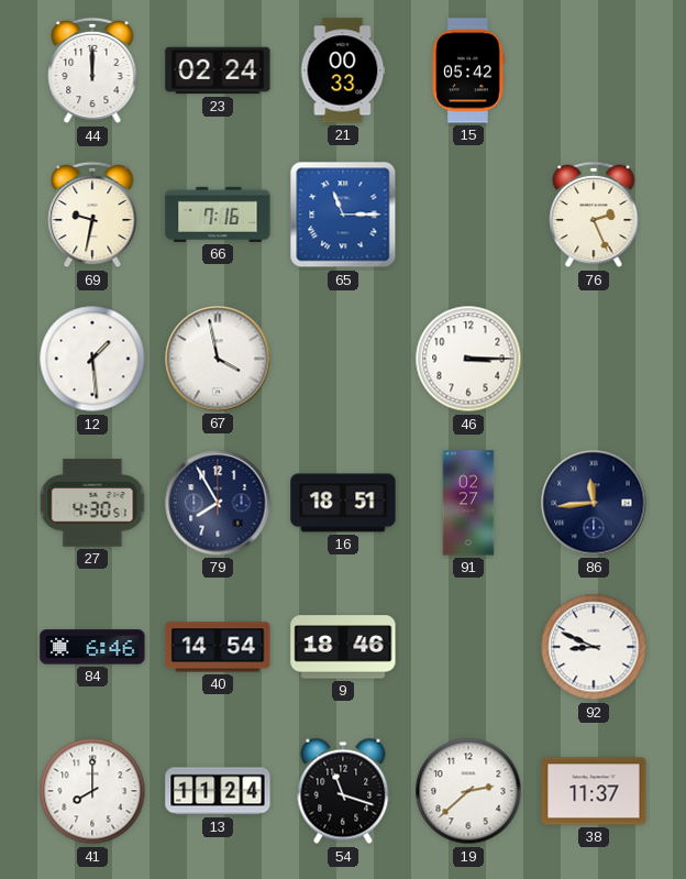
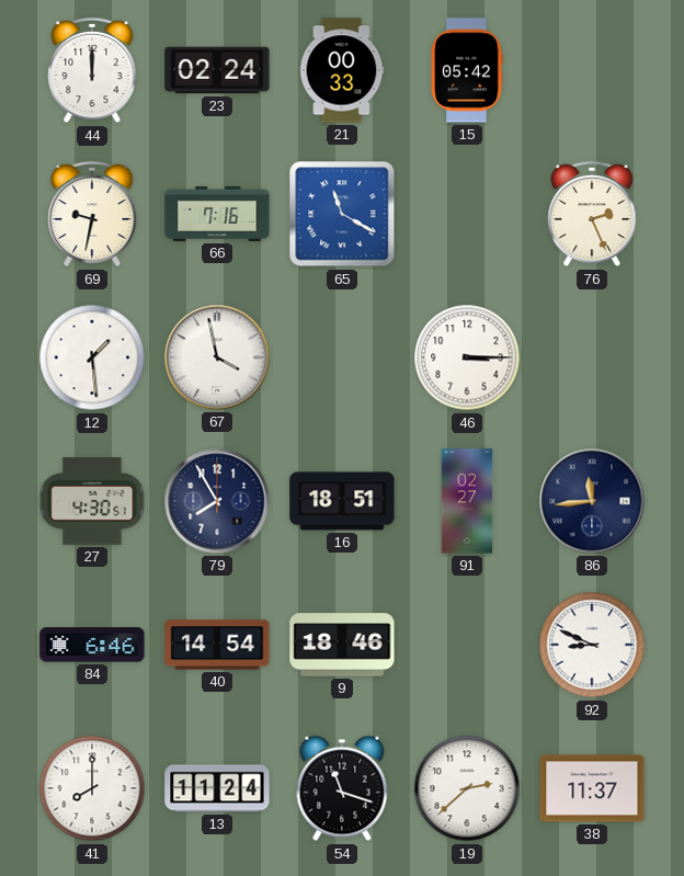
65: 11:15 -> 11:20
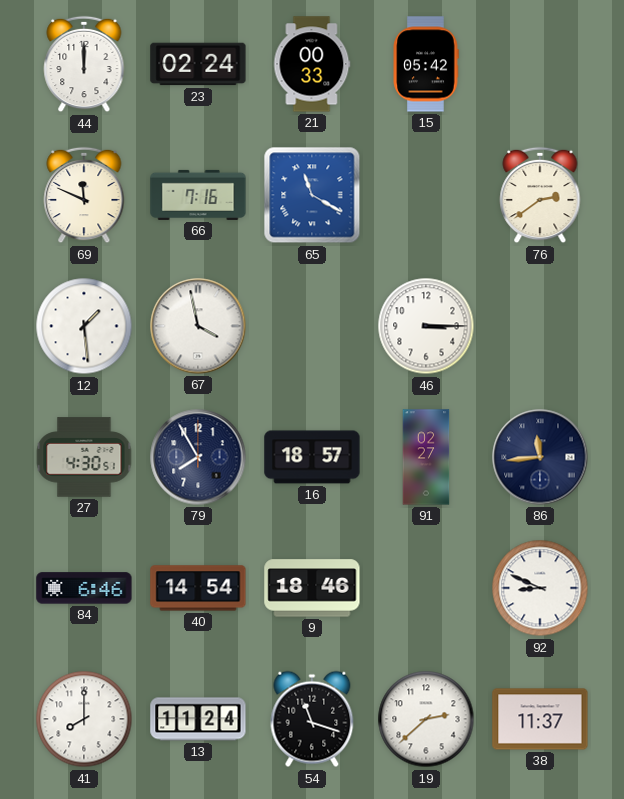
69: 9:32 -> 11:49
76: 2:26 -> 2:39
16: 18:51 -> 18:57
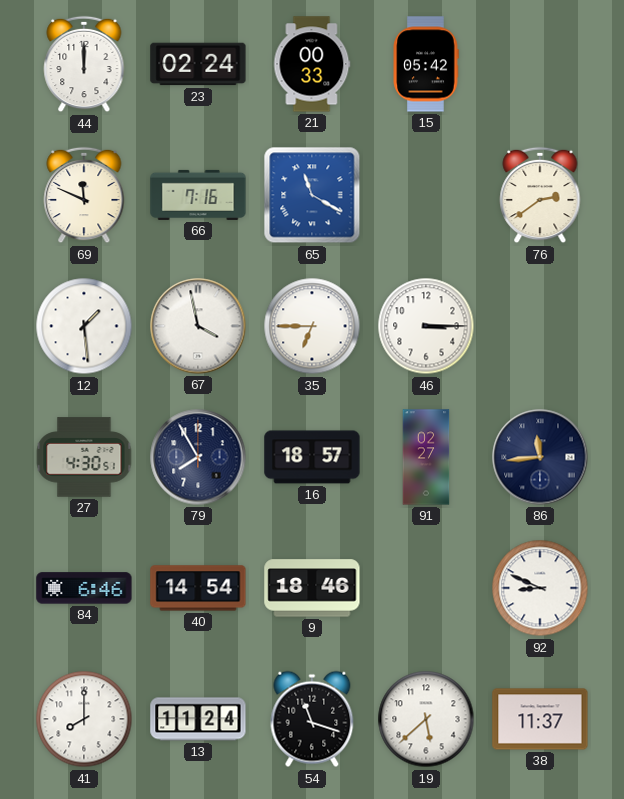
35: none -> 6:45
19: 2:38 -> 5:38
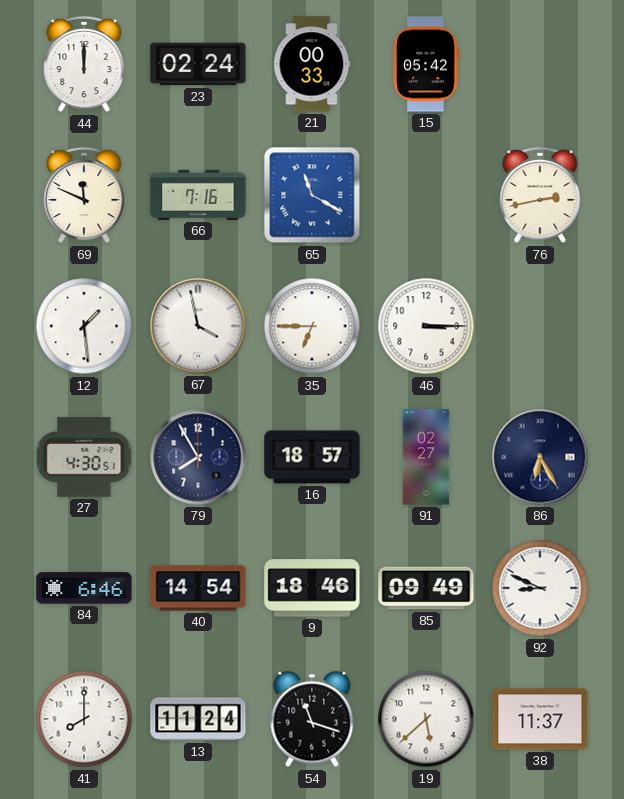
76: 2:39 -> 2:43
86: 11:44 -> 6:25
85: none -> 09:49
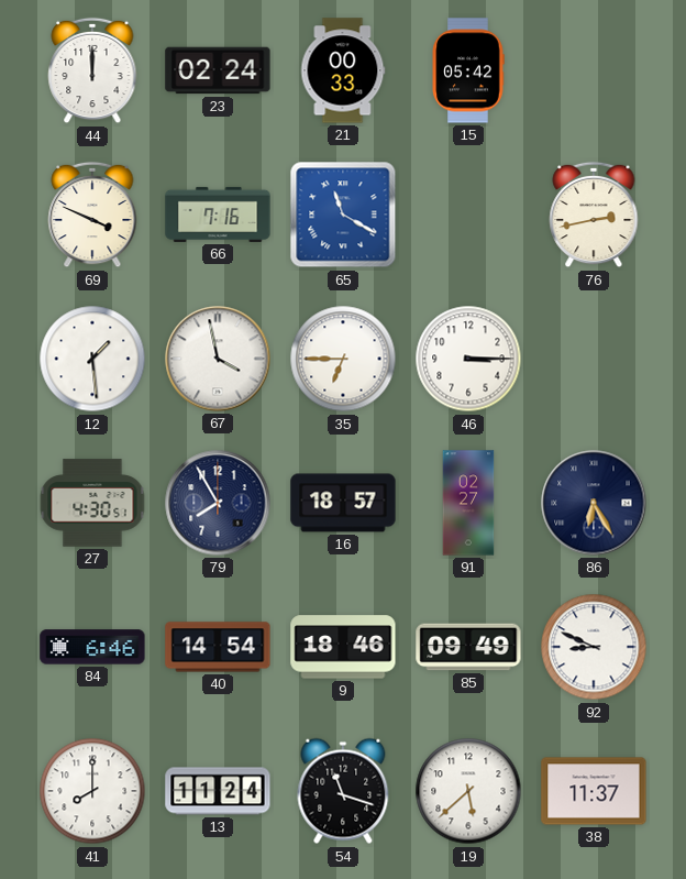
69: 11:49 -> 3:49
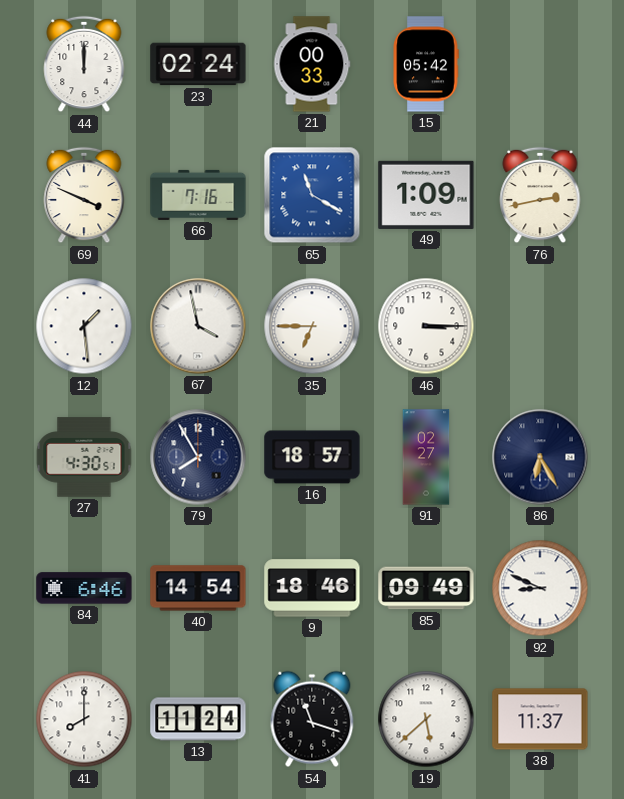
49: none -> 1:09
